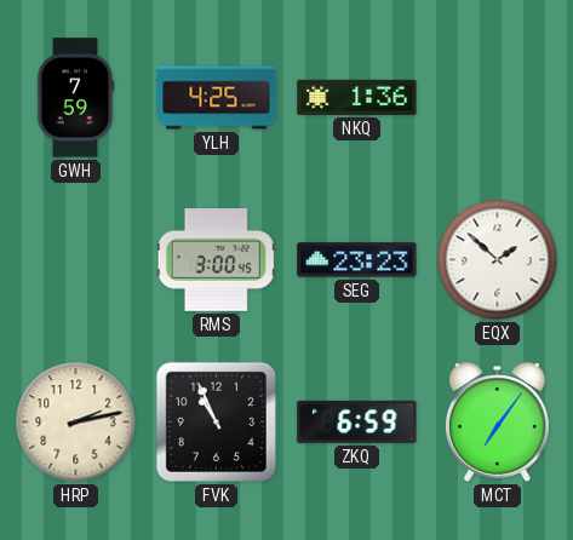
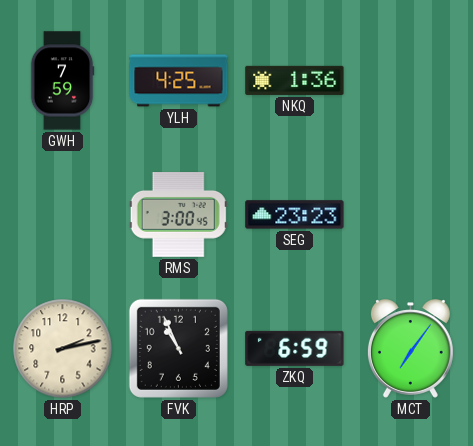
EQX: 1:52 -> none
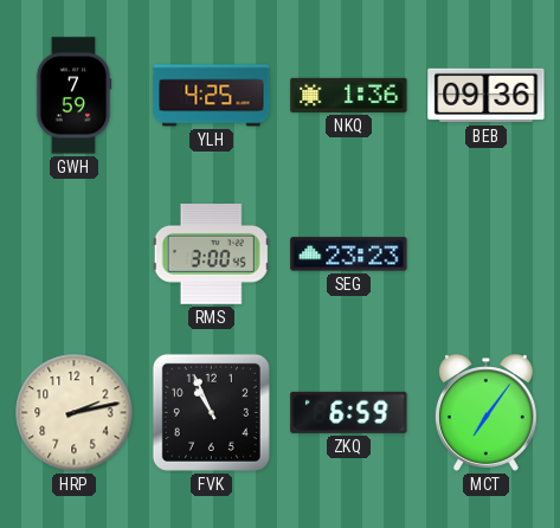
BEB: none -> 09:36
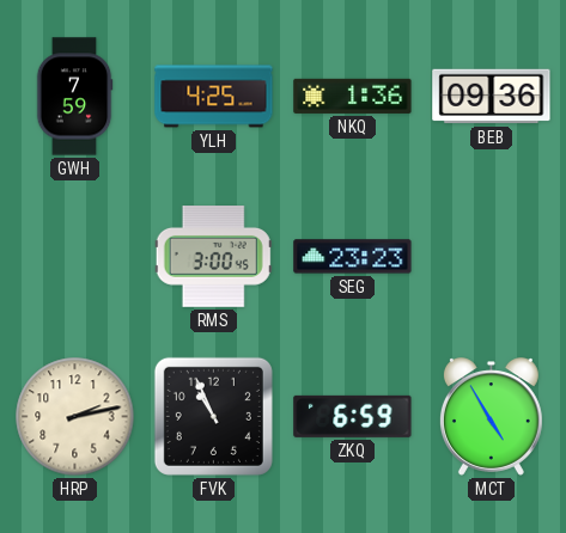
MCT: 7:06 -> 4:55
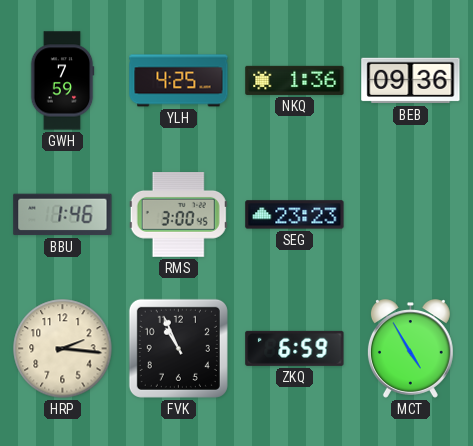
BBU: none -> 1:46
HRP: 2:13 -> 2:16
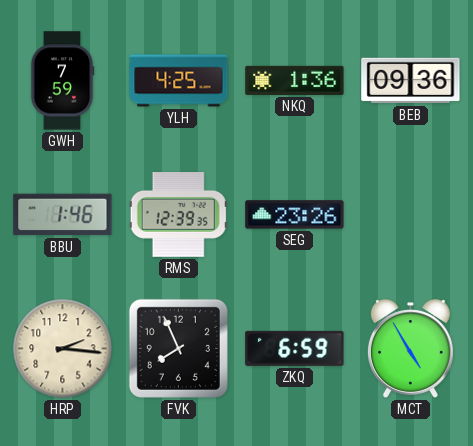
RMS: 3:00 -> 12:39
SEG: 23:23 -> 23:26
FVK: 10:56 -> 7:56
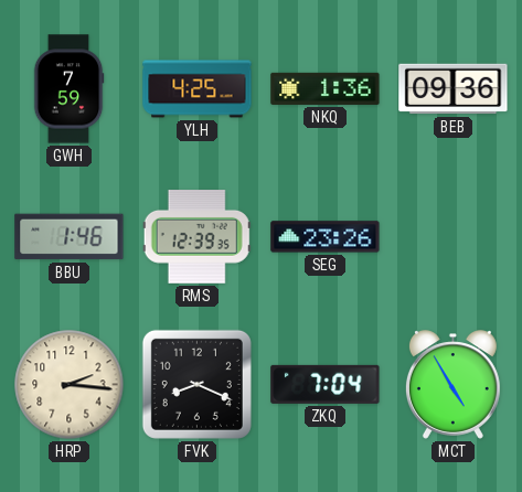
FVK: 7:56 -> 8:19
ZKQ: 6:59 -> 7:04
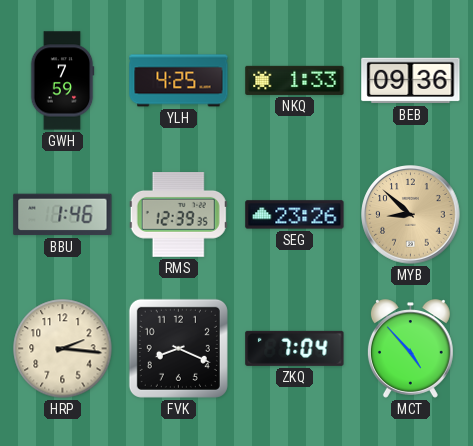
NKQ: 1:36 -> 1:33
MYB: none -> 8:52
MCT: 4:55 -> 4:53
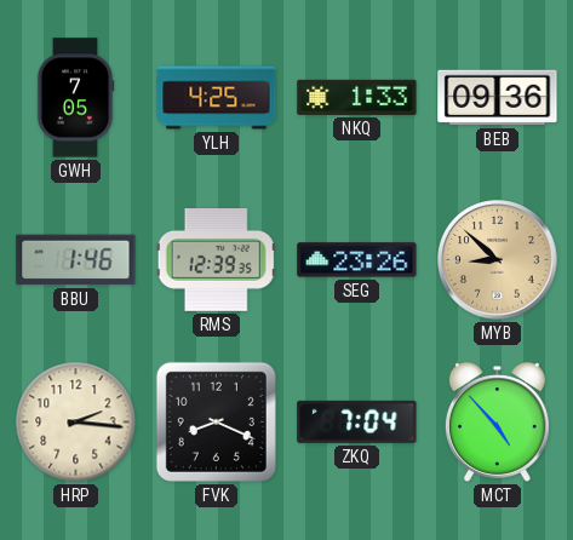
GWH: 7:59 -> 7:05
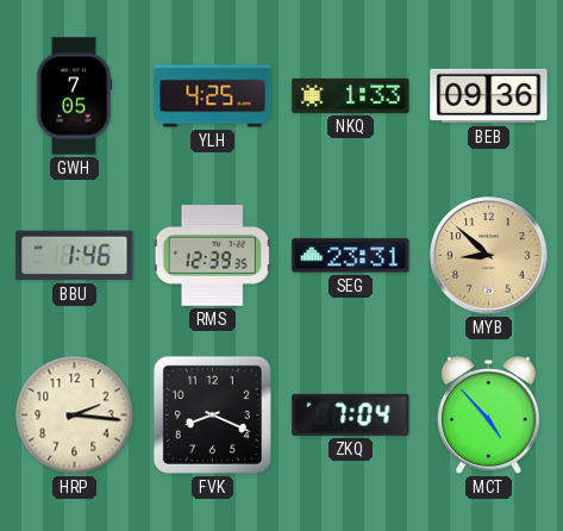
SEG: 23:26 -> 23:31
